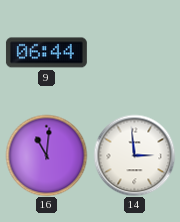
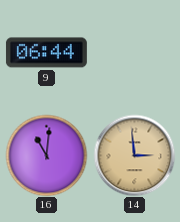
14 dial: white -> champagne
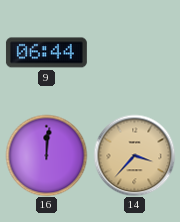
16: 11:01 -> 12:01
14: 2:59 -> 3:37
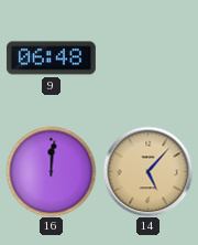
9: 06:44 -> 06:48
14: 3:37 -> 5:07
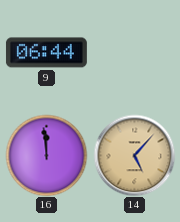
9: 06:48 -> 06:44
16: 12:01 -> 11:59
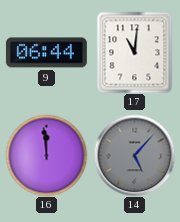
17: none -> 11:01
14 dial: champagne -> grey
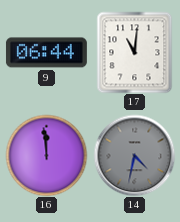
14: 5:07 -> 4:32
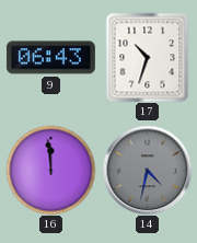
9: 06:44 -> 06:43
17: 11:01 -> 10:33
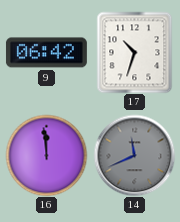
9: 06:43 -> 06:42
14: 4:32 -> 11:41
